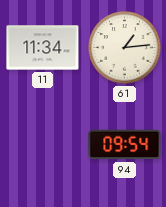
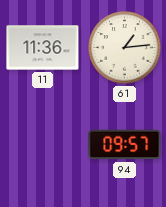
11: 11:34 -> 11:36
94: 09:54 -> 09:57
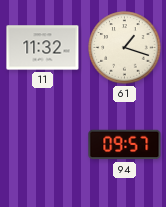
11: 11:36 -> 11:32
61: 1:14 -> 1:18
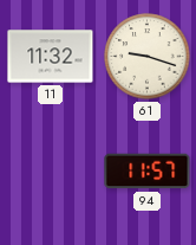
61: 1:18 -> 9:18
94: 09:57 -> 11:57
